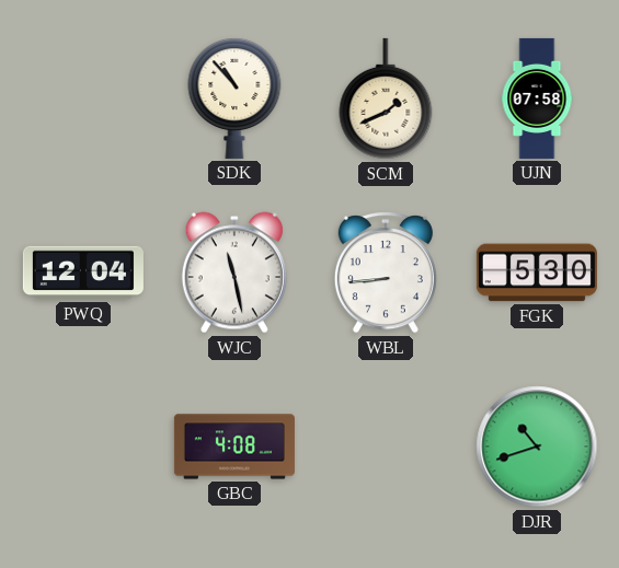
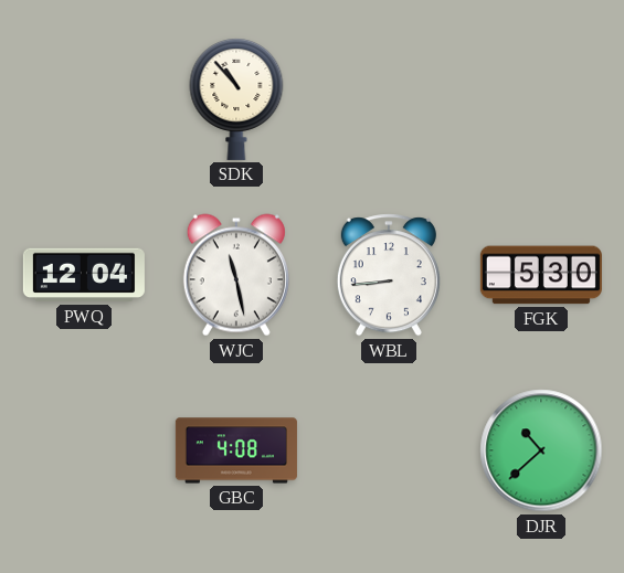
SCM: 1:41 -> none
UJN: 07:58 -> none
DJR: 10:42 -> 10:38
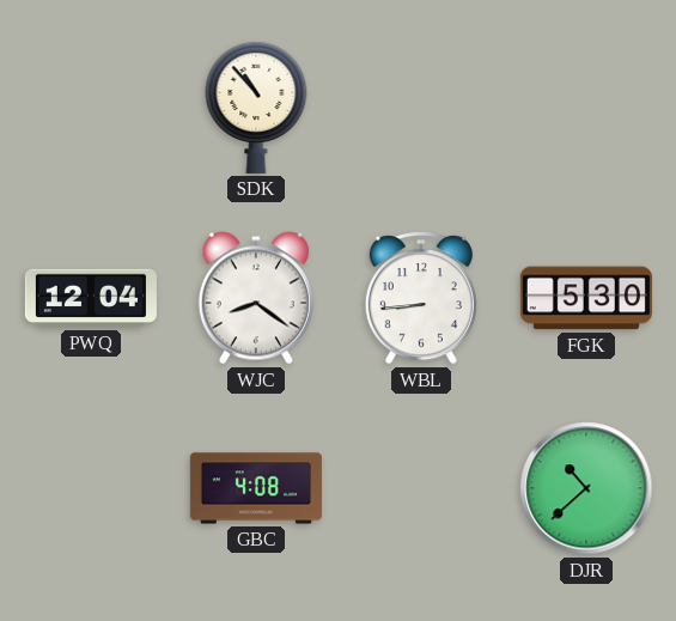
WJC: 11:28 -> 8:21
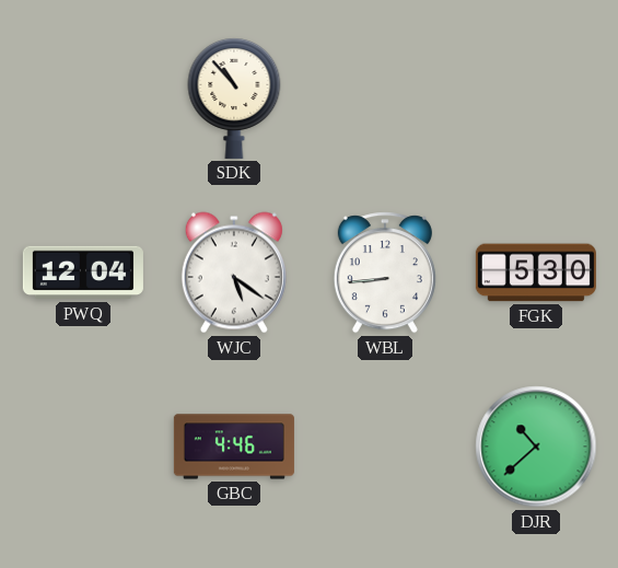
WJC: 8:21 -> 5:21
GBC: 4:08 -> 4:46
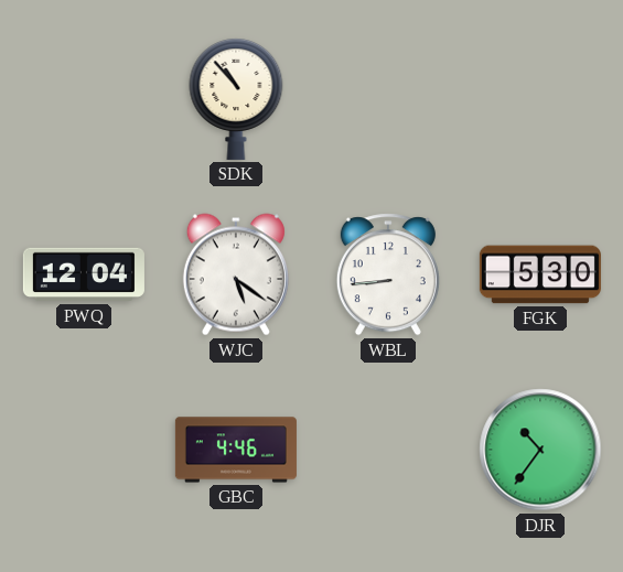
DJR: 10:38 -> 10:36
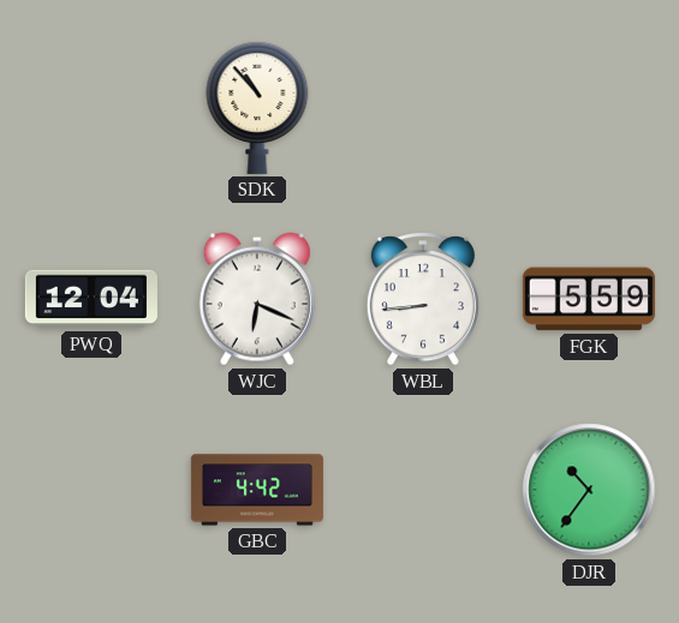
WJC: 5:21 -> 6:19
FGK: 5:30 -> 5:59
GBC: 4:46 -> 4:42
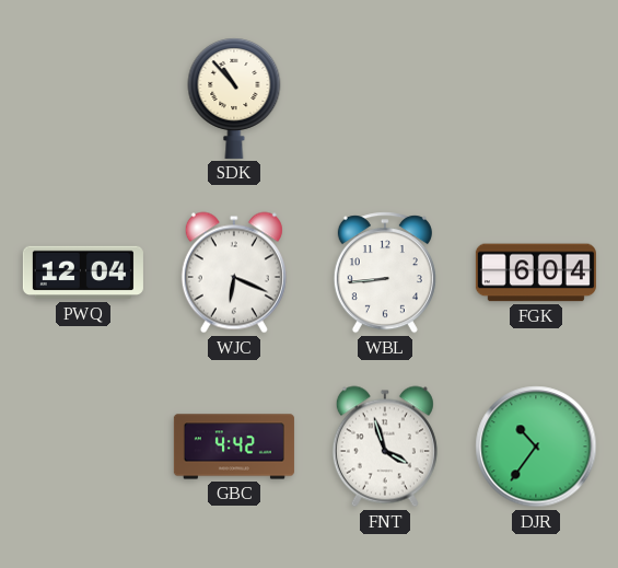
FGK: 5:59 -> 6:04
FNT: none -> 3:57
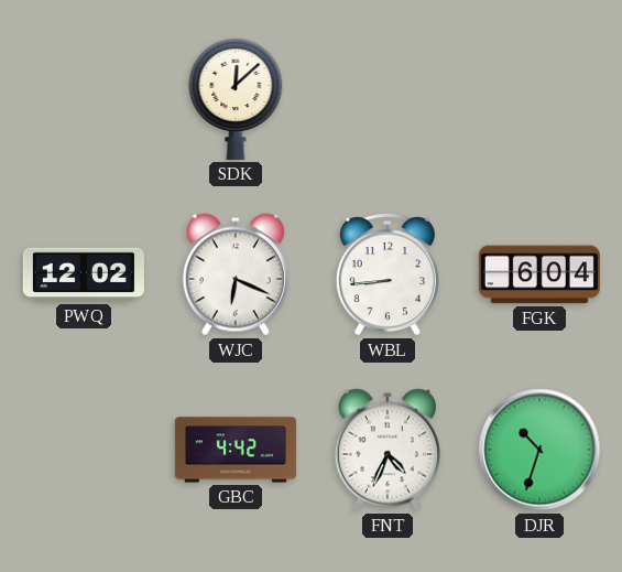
SDK: 10:53 -> 12:08
PWQ: 12:04 -> 12:02
FNT: 3:57 -> 4:34
DJR: 10:36 -> 10:33
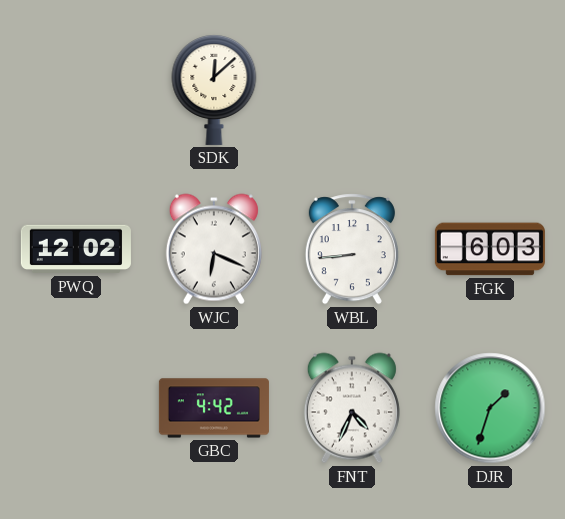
FGK: 6:04 -> 6:03
DJR: 10:33 -> 1:33
